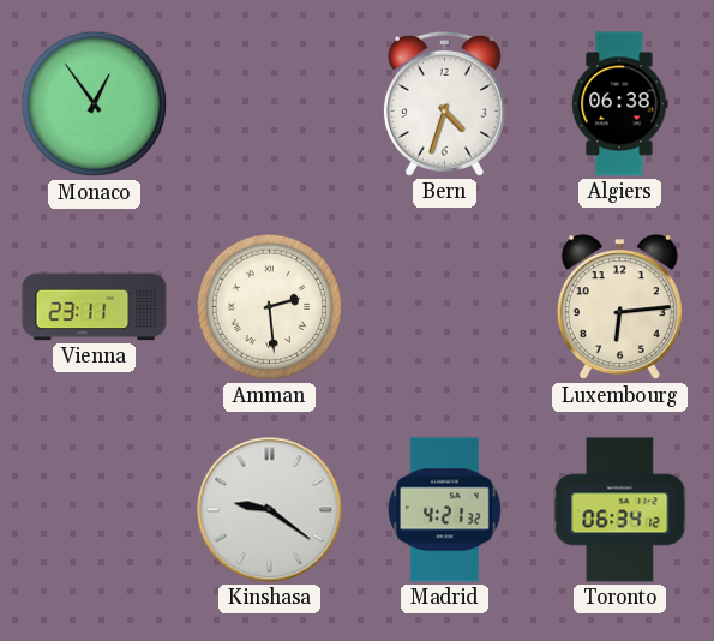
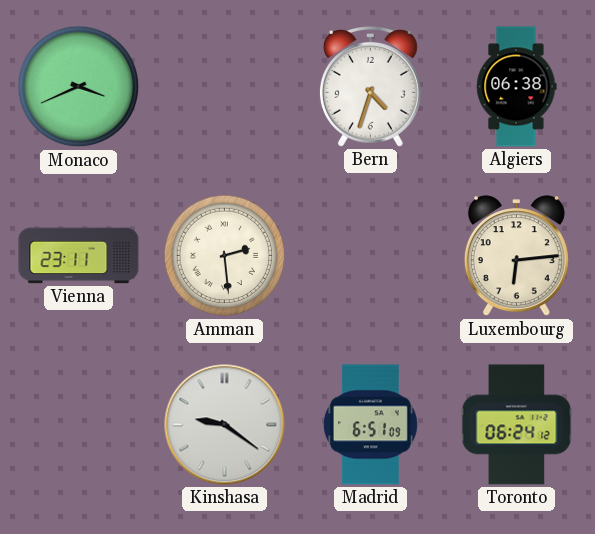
Monaco: 12:54 -> 3:41
Madrid: 4:21 -> 6:51
Toronto: 06:34 -> 06:24
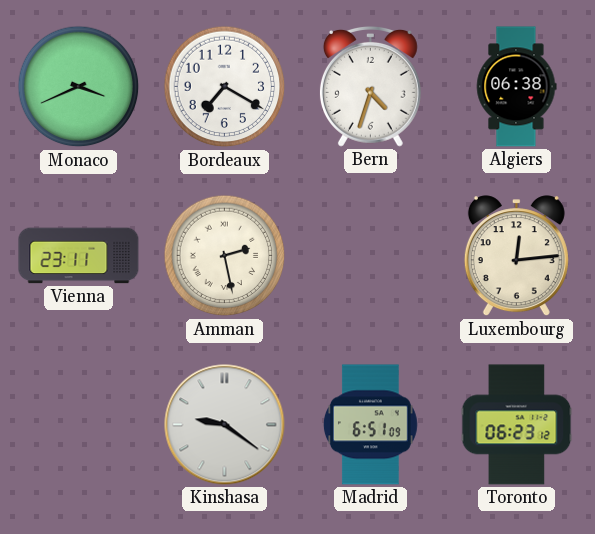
Bordeaux: none -> 7:20
Amman: 2:29 -> 2:28
Luxembourg: 6:14 -> 12:14
Toronto: 06:24 -> 06:23
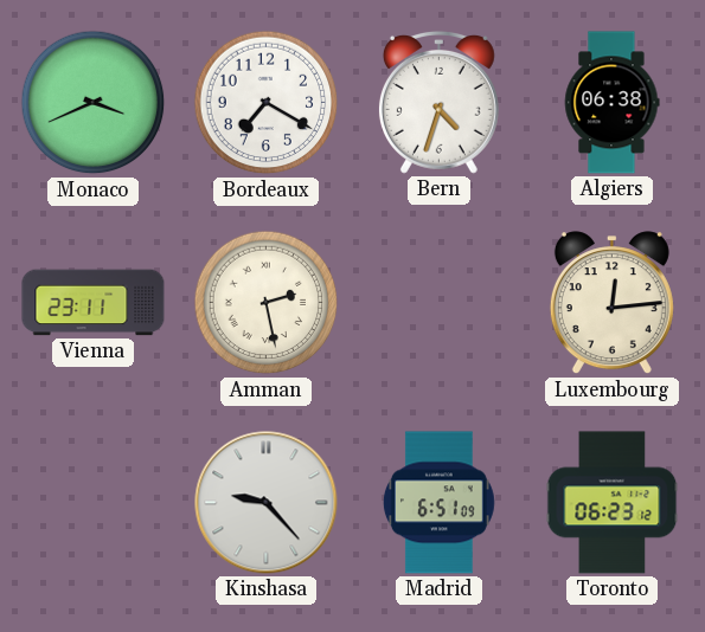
Kinshasa: 9:21 -> 9:23
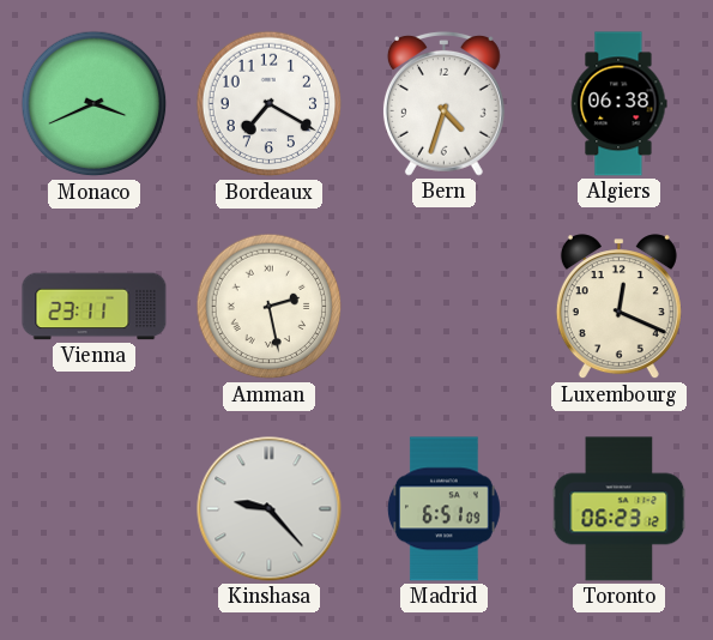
Luxembourg: 12:14 -> 12:19
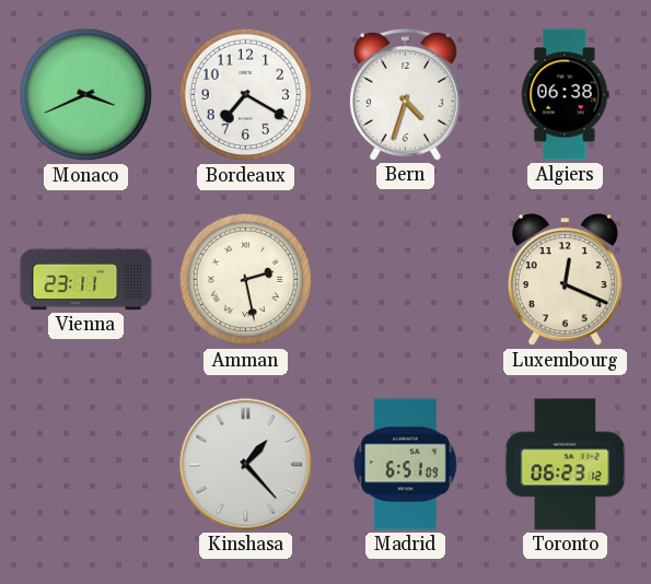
Kinshasa: 9:23 -> 1:23
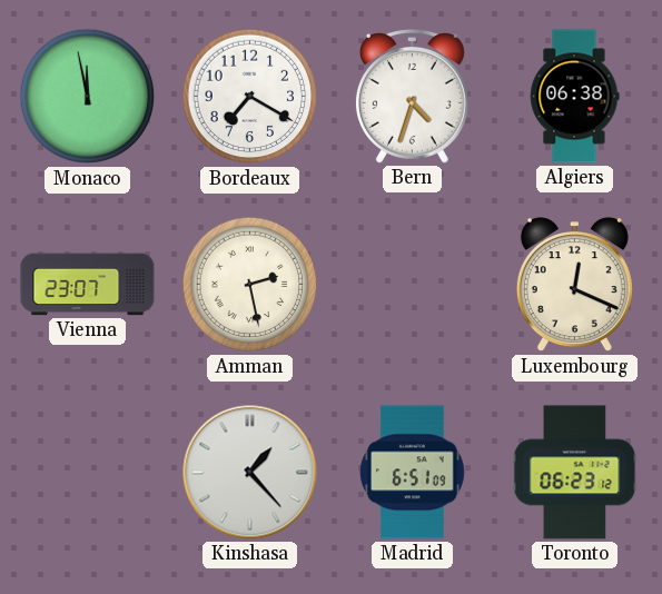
Monaco: 3:41 -> 11:58
Vienna: 23:11 -> 23:07
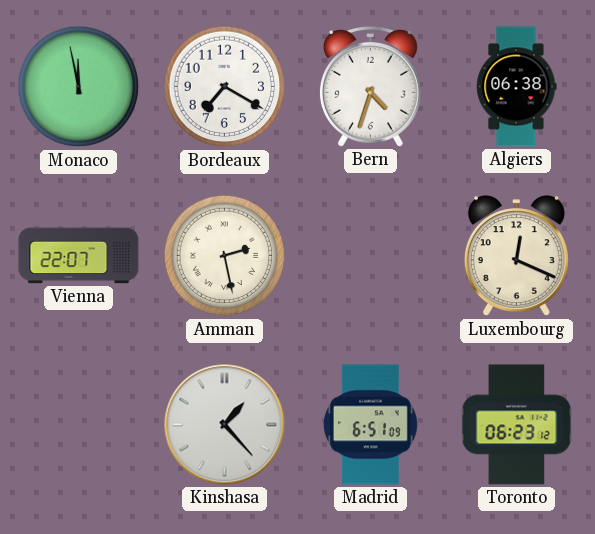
Vienna: 23:07 -> 22:07
